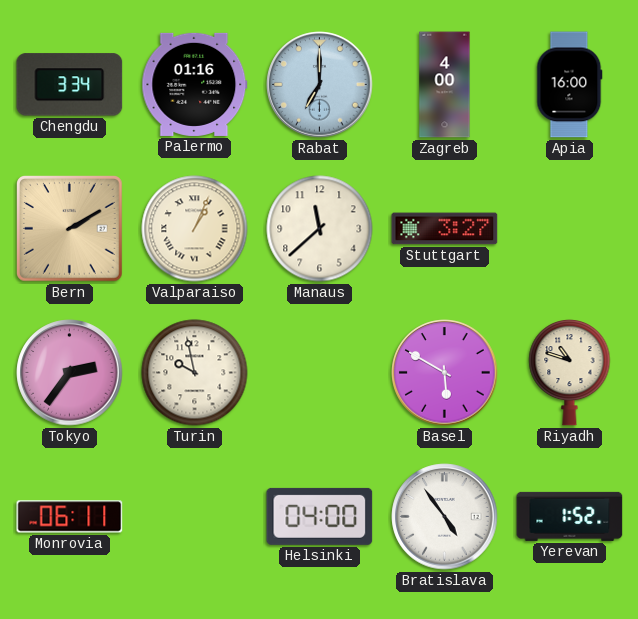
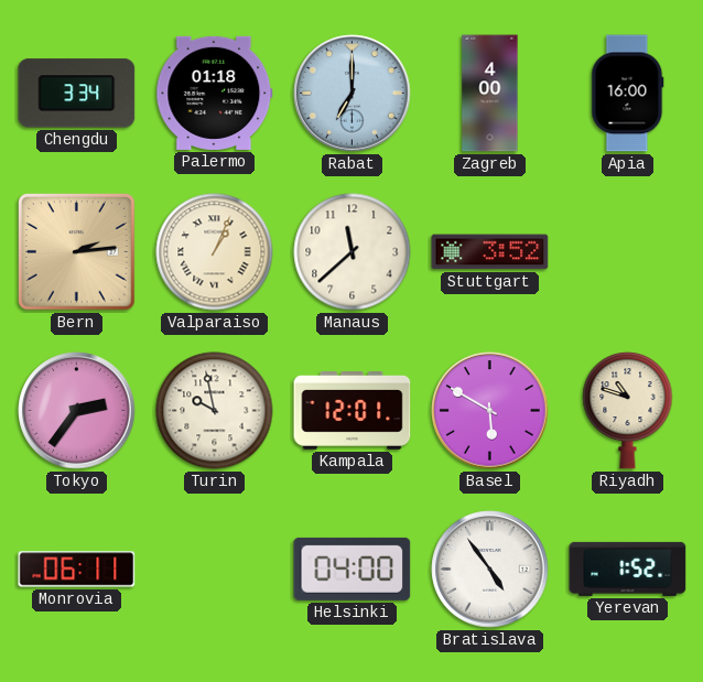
Palermo: 01:16 -> 01:18
Bern: 2:10 -> 2:14
Stuttgart: 3:27 -> 3:52
Kampala: none -> 12:01
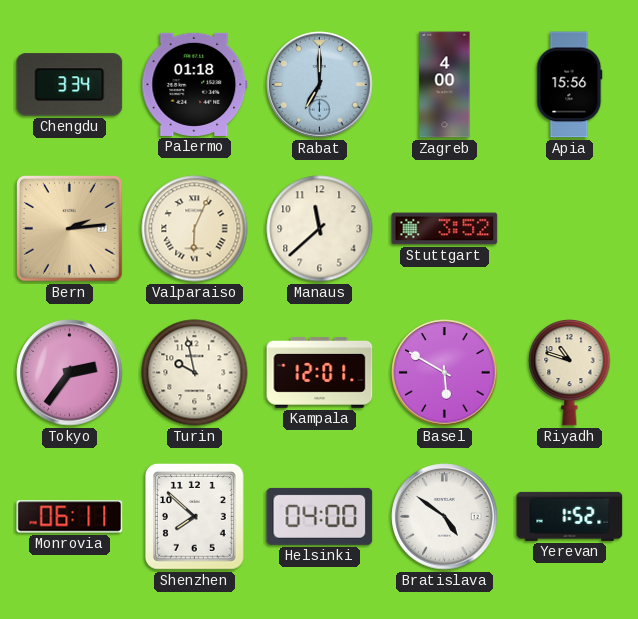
Apia: 16:00 -> 15:56
Valparaiso: 1:04 -> 6:04
Shenzhen: none -> 7:52
Bratislava: 4:54 -> 4:51
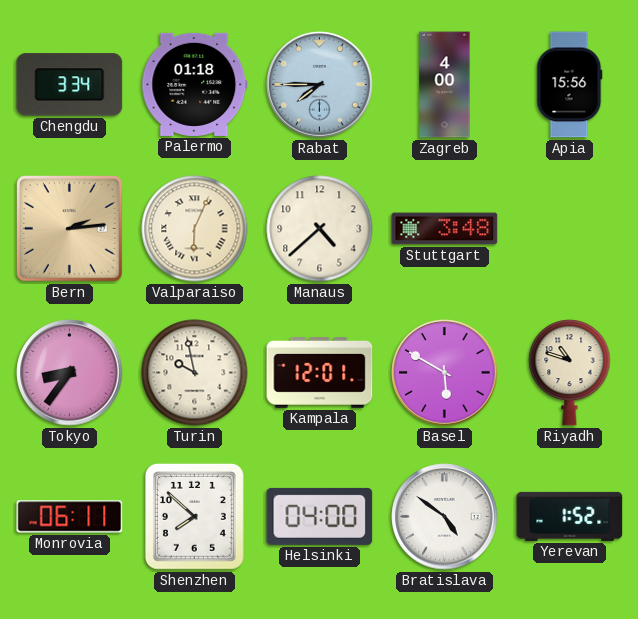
Rabat: 7:00 -> 7:45
Manaus: 11:38 -> 4:38
Stuttgart: 3:52 -> 3:48
Tokyo: 2:36 -> 8:36
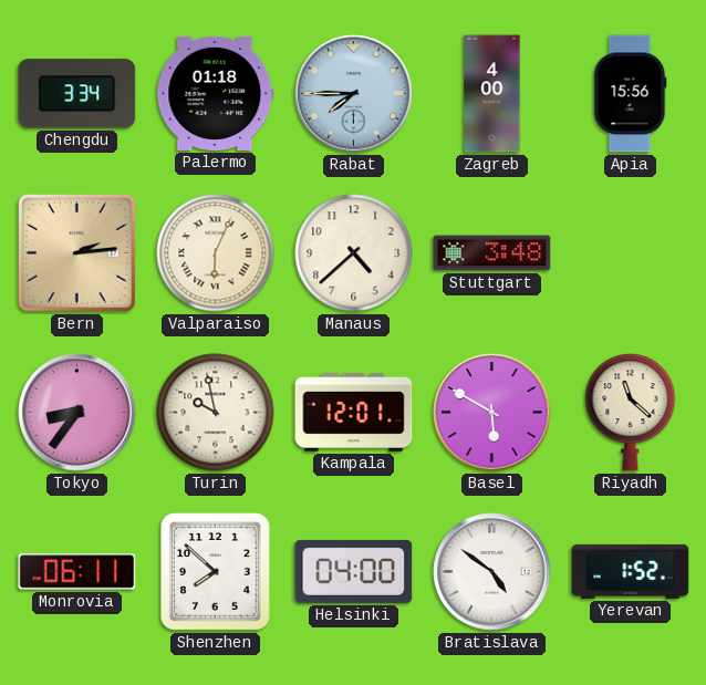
Riyadh: 10:48 -> 11:22
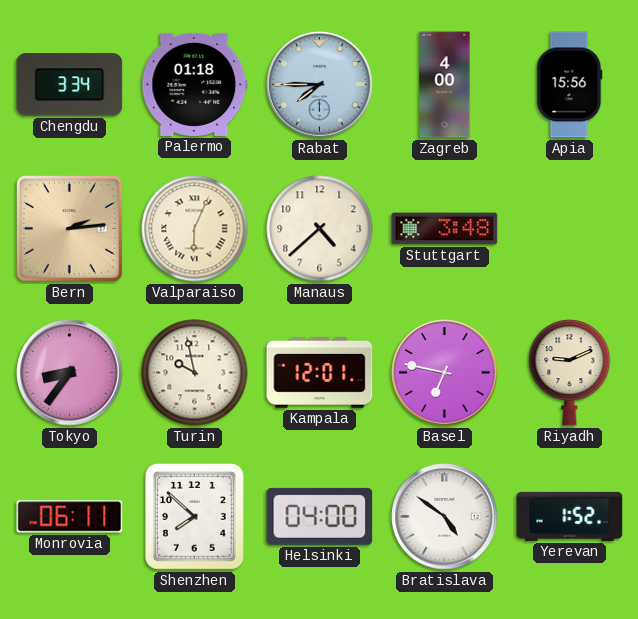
Basel: 5:50 -> 6:47
Riyadh: 11:22 -> 9:11
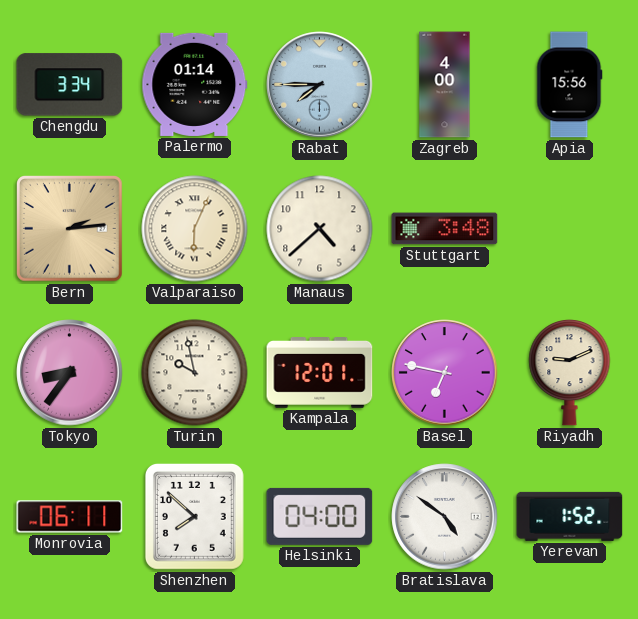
Palermo: 01:18 -> 01:14
